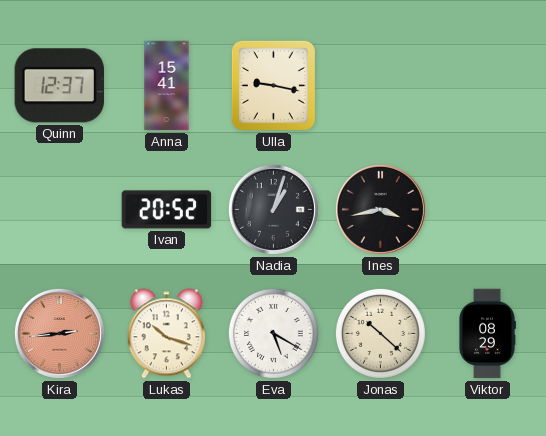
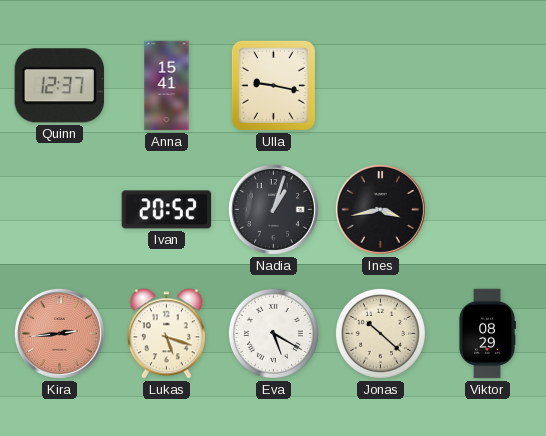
Lukas: 10:18 -> 5:18
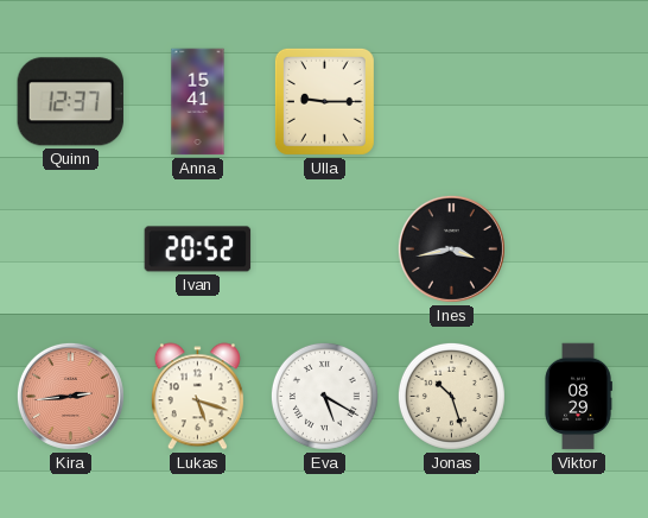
Ulla: 9:17 -> 9:15
Nadia: 1:03 -> none
Jonas: 10:22 -> 10:27
